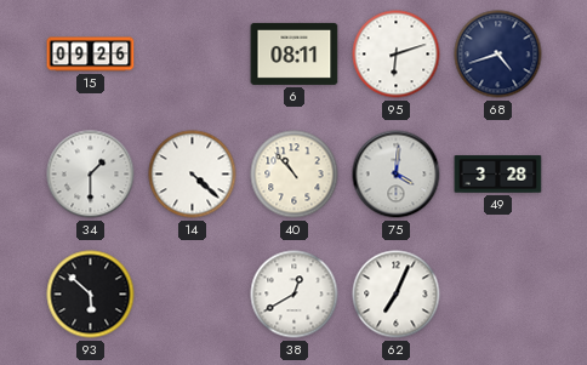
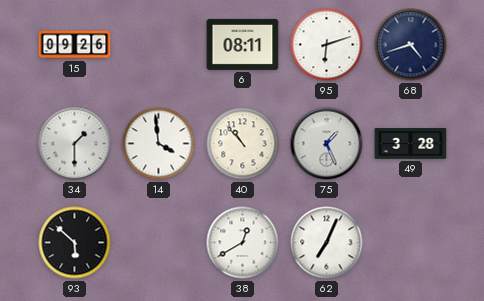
14: 4:22 -> 3:59
75: 4:01 -> 1:26
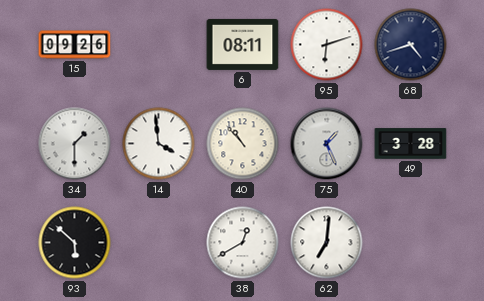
62: 7:04 -> 7:01
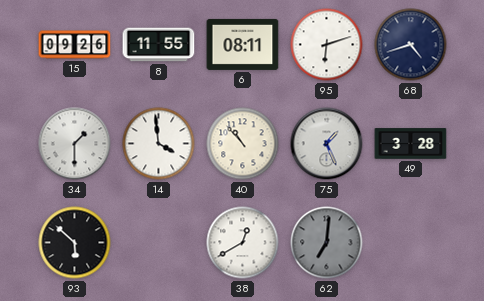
8: none -> 11:55
62 dial: white -> grey
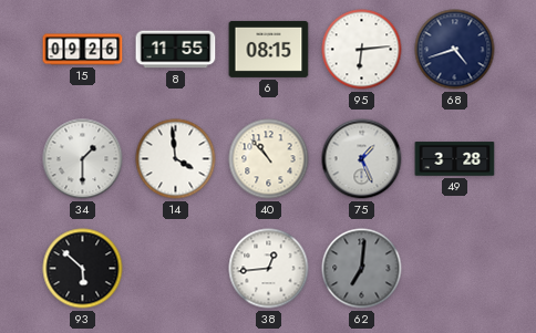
6: 08:11 -> 08:15
95: 6:12 -> 6:14
38: 12:40 -> 12:44
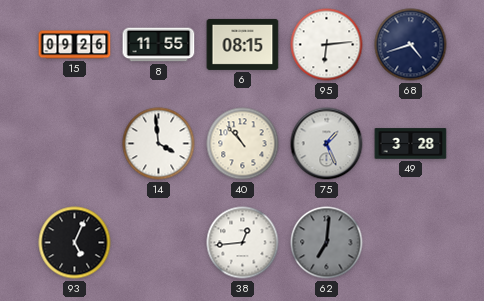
34: 1:30 -> none
93: 5:52 -> 5:04
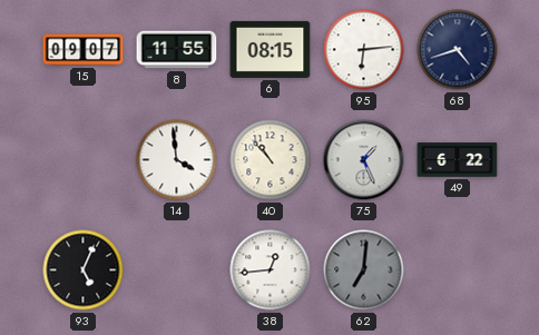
15: 09:26 -> 09:07
49: 3:28 -> 6:22
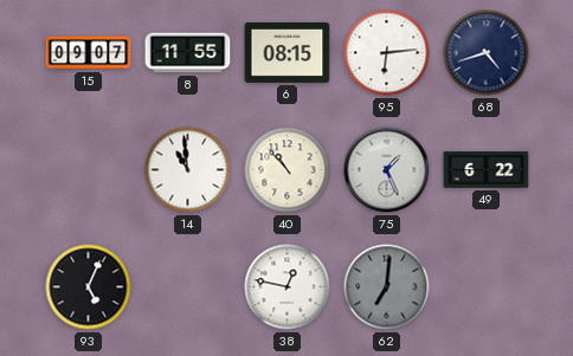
14: 3:59 -> 10:59
38: 12:44 -> 12:47
